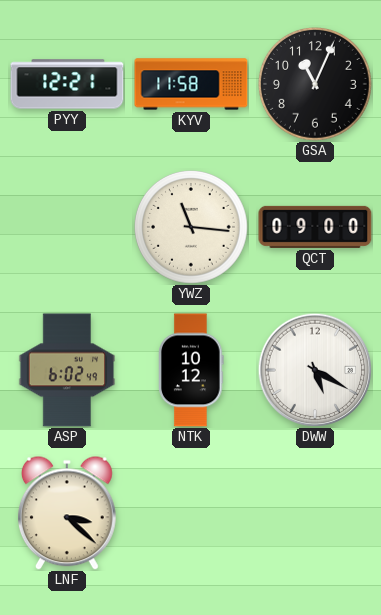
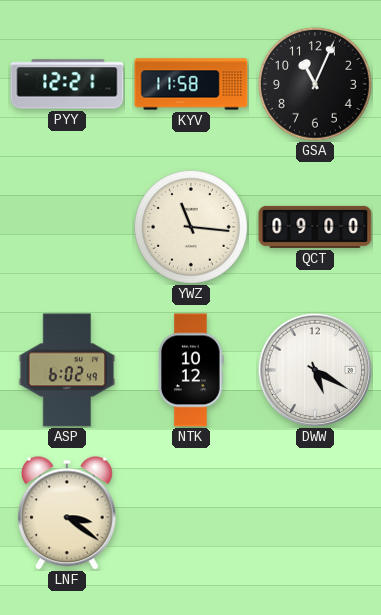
LNF: 3:22 -> 3:21
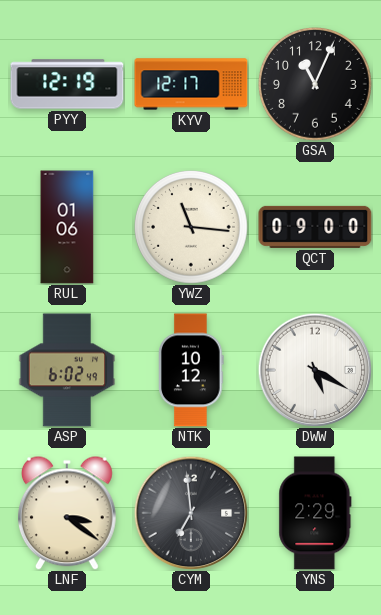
PYY: 12:21 -> 12:19
KYV: 11:58 -> 12:17
RUL: none -> 01:06
CYM: none -> 6:59
YNS: none -> 2:29
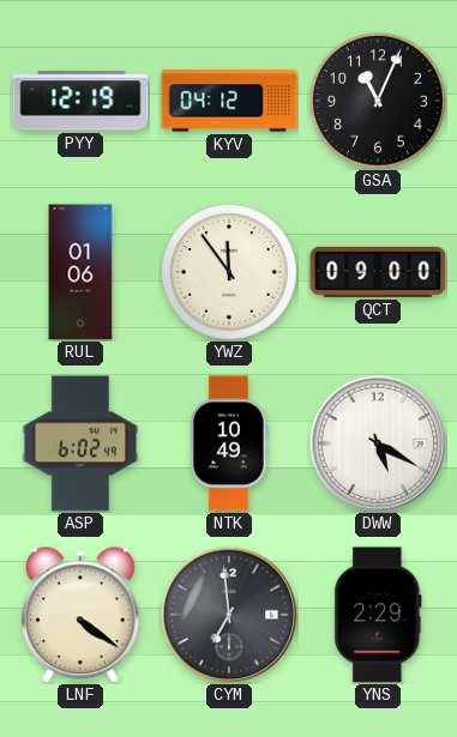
KYV: 12:17 -> 04:12
YWZ: 11:16 -> 11:54
NTK: 10:12 -> 10:49
LNF: 3:21 -> 4:21
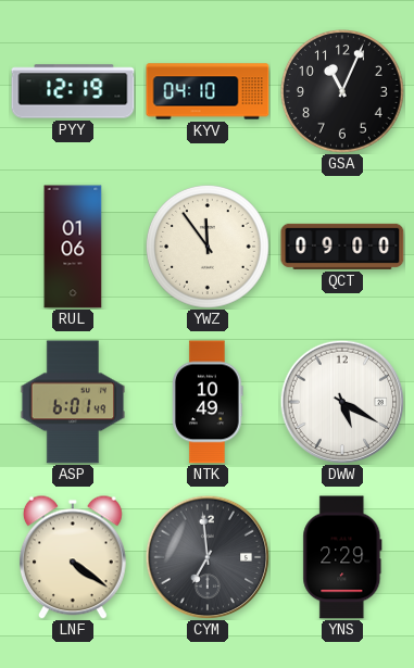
KYV: 04:12 -> 04:10
ASP: 6:02 -> 6:01
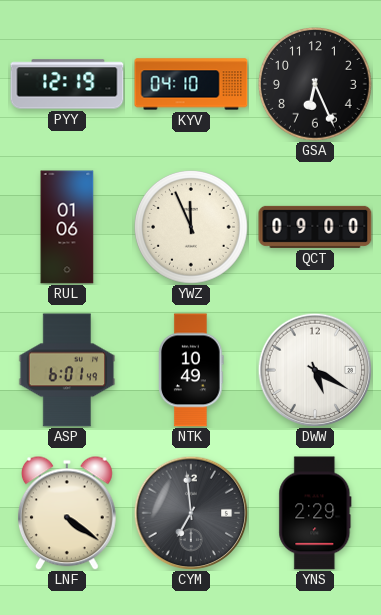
GSA: 11:04 -> 6:26
YWZ: 11:54 -> 11:56
